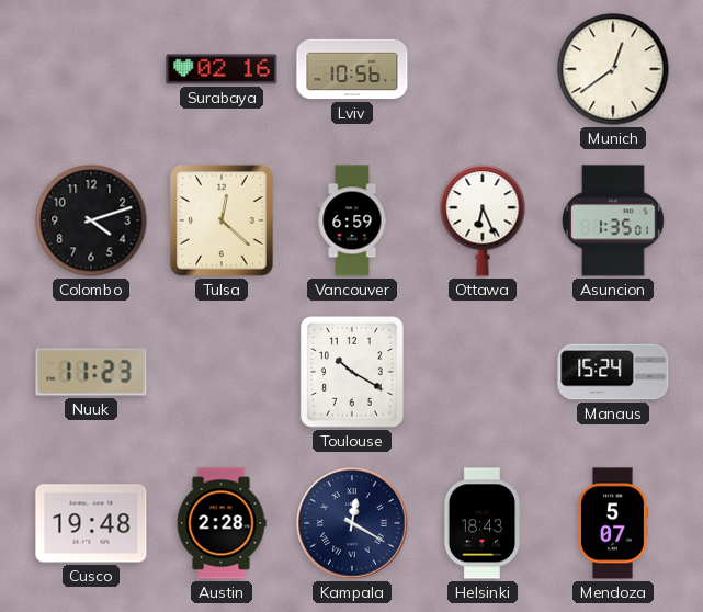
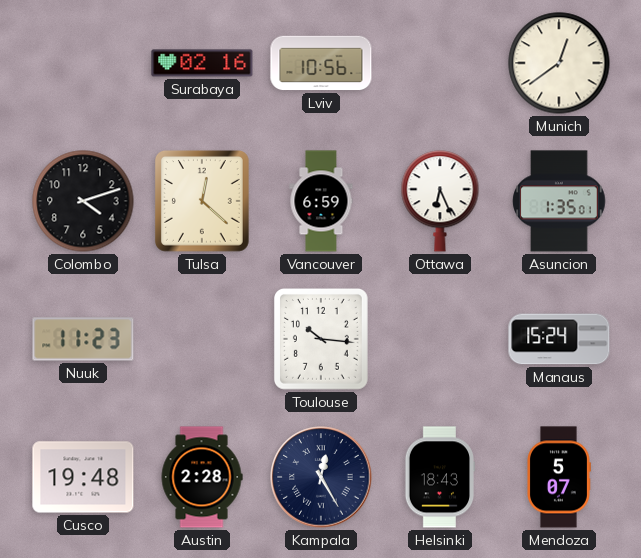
Toulouse: 10:20 -> 10:16
Kampala: 12:20 -> 12:25
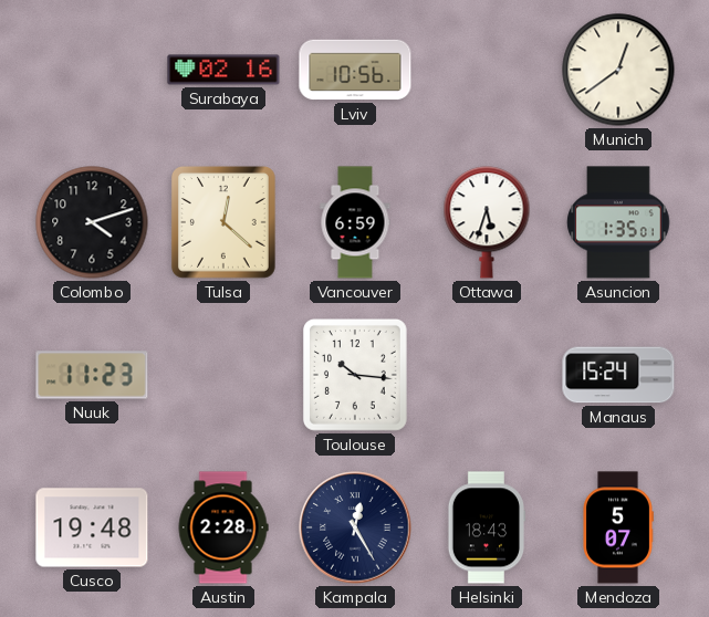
Ottawa: 6:26 -> 5:33
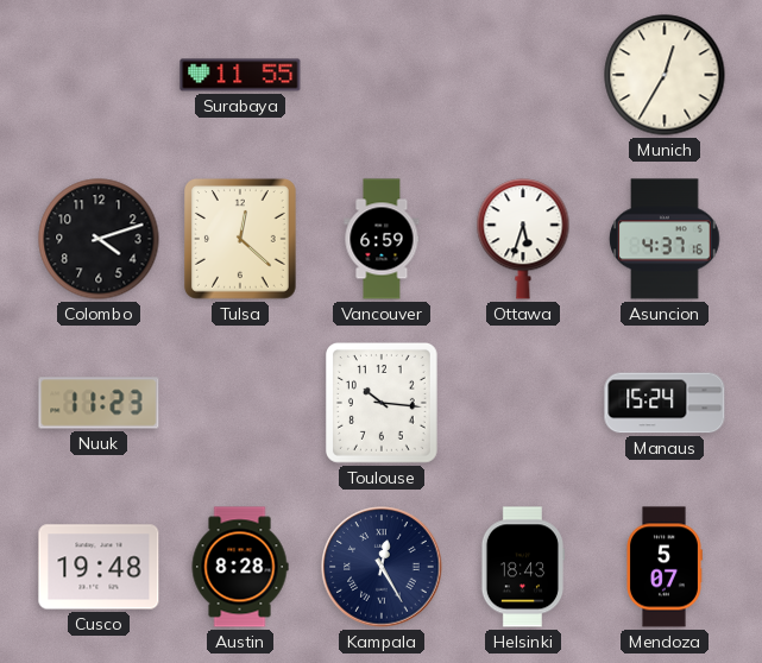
Surabaya: 02:16 -> 11:55
Lviv: 10:56 -> none
Munich: 12:39 -> 12:35
Asuncion: 1:35 -> 4:37
Austin: 2:28 -> 8:28
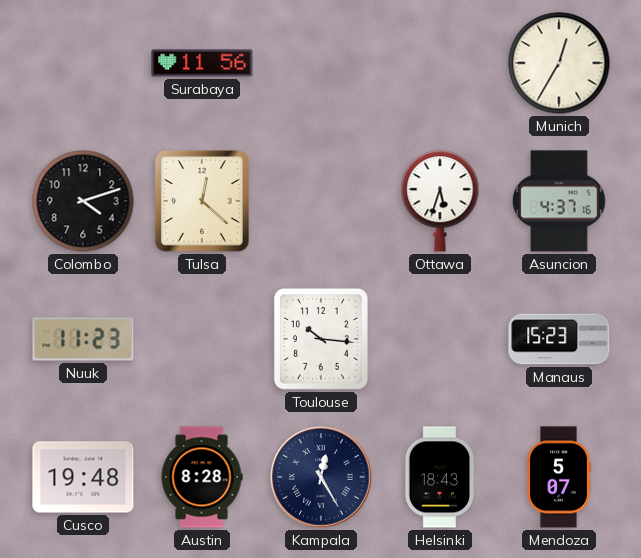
Surabaya: 11:55 -> 11:56
Vancouver: 6:59 -> none
Manaus: 15:24 -> 15:23
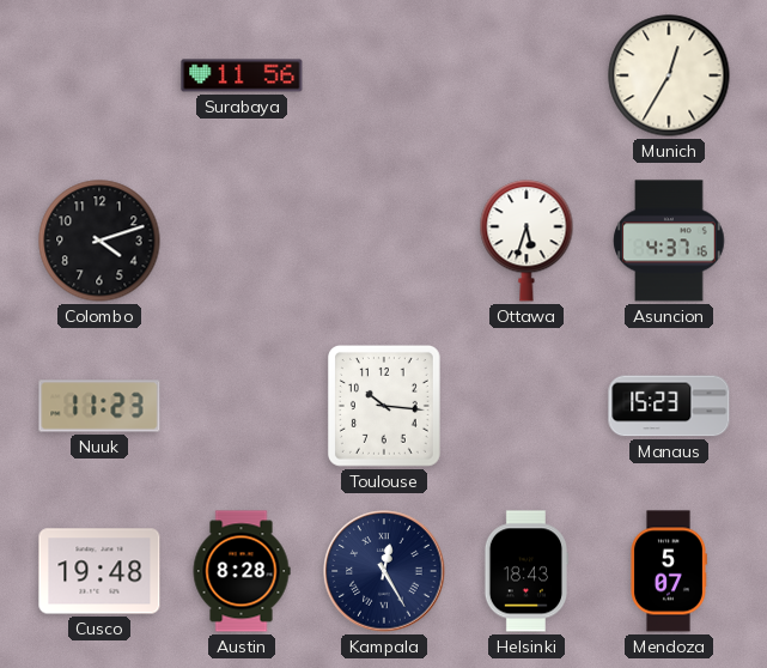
Tulsa: 12:22 -> none
